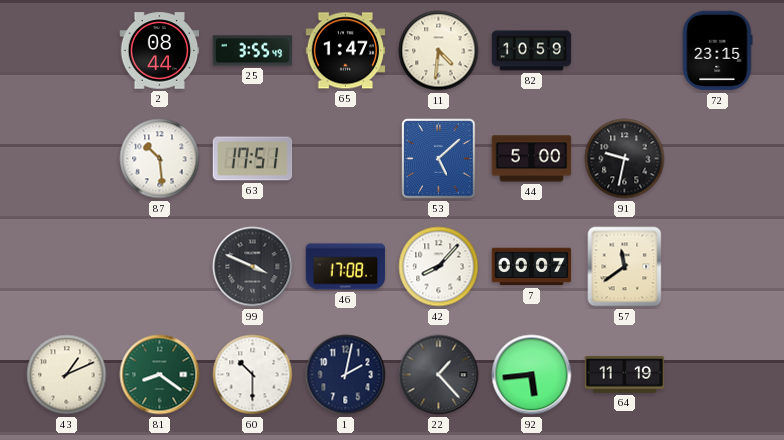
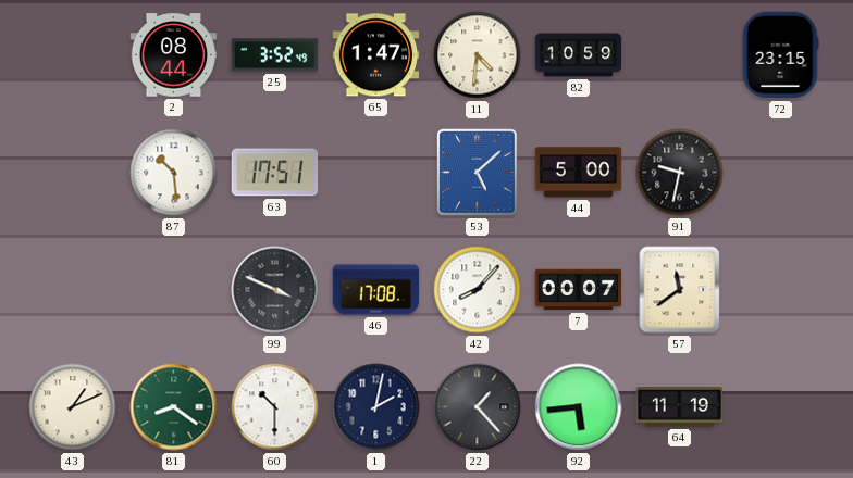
25: 3:55 -> 3:52
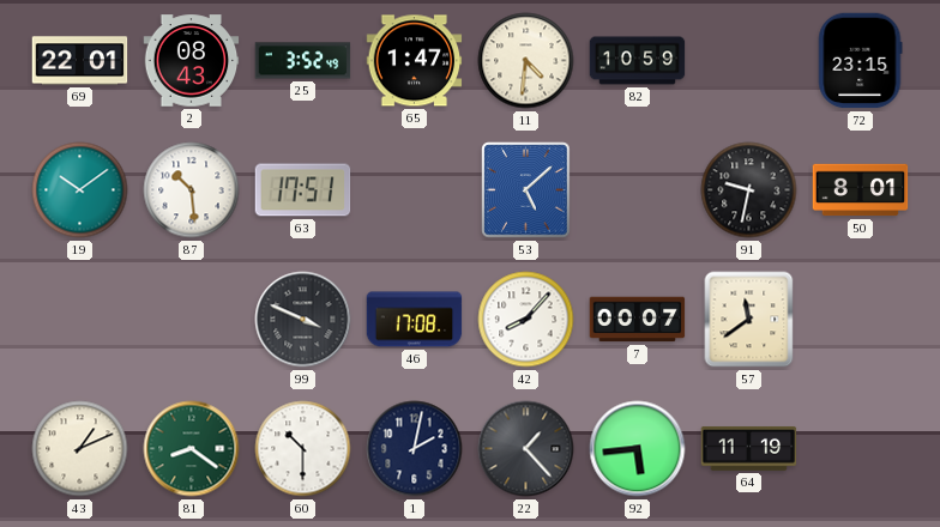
69: none -> 22:01
2: 08:44 -> 08:43
19: none -> 10:09
44: 5:00 -> none
50: none -> 8:01
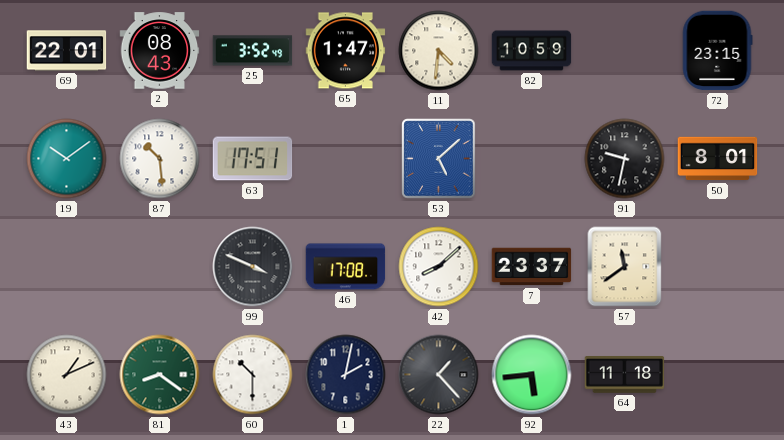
42: 8:07 -> 8:08
7: 00:07 -> 23:37
64: 11:19 -> 11:18
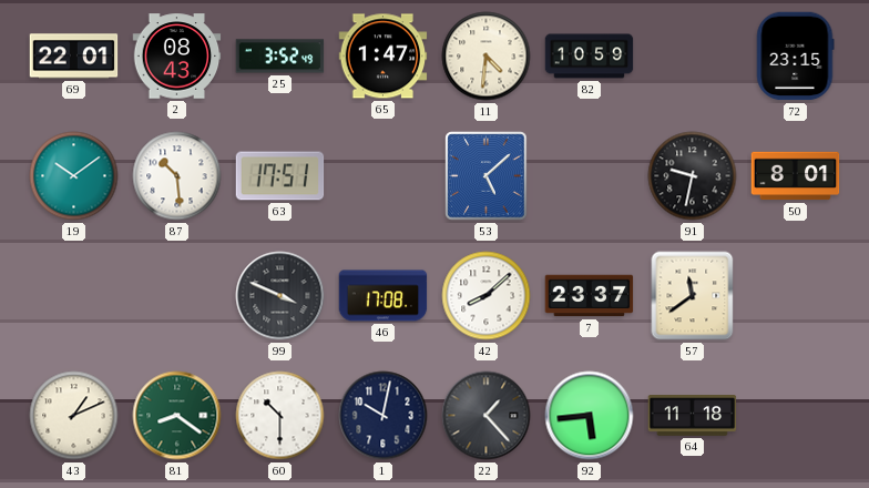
1: 2:02 -> 10:02
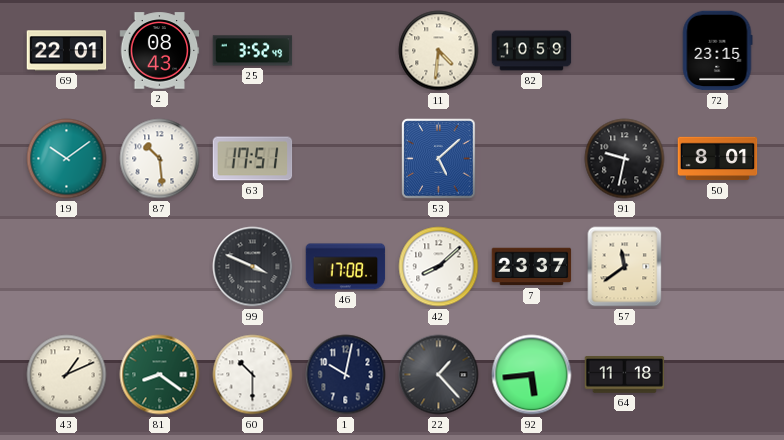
65: 1:47 -> none
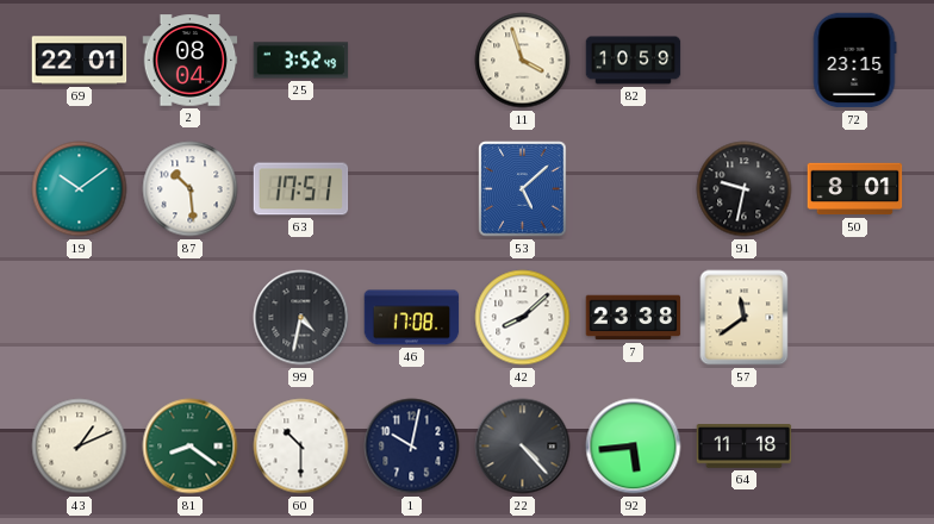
2: 08:43 -> 08:04
11: 4:31 -> 3:57
99: 3:49 -> 4:32
7: 23:37 -> 23:38
22: 1:23 -> 4:23
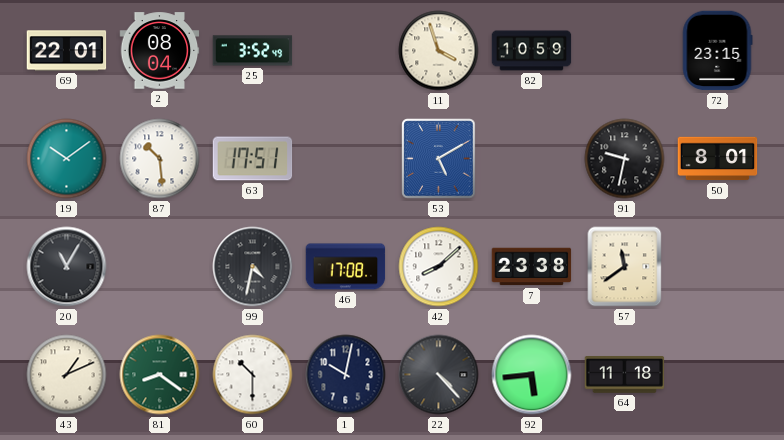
53: 5:08 -> 5:10
20: none -> 11:05
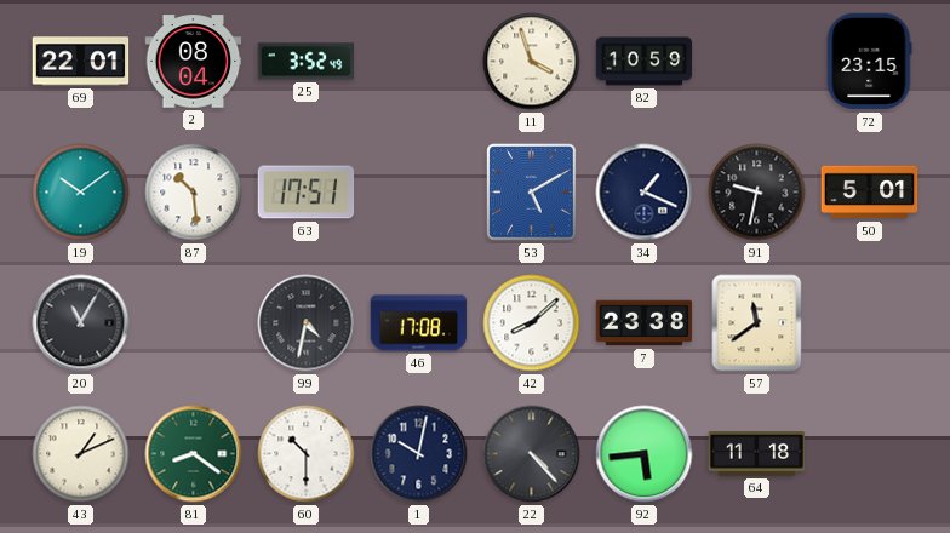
34: none -> 1:19
50: 8:01 -> 5:01
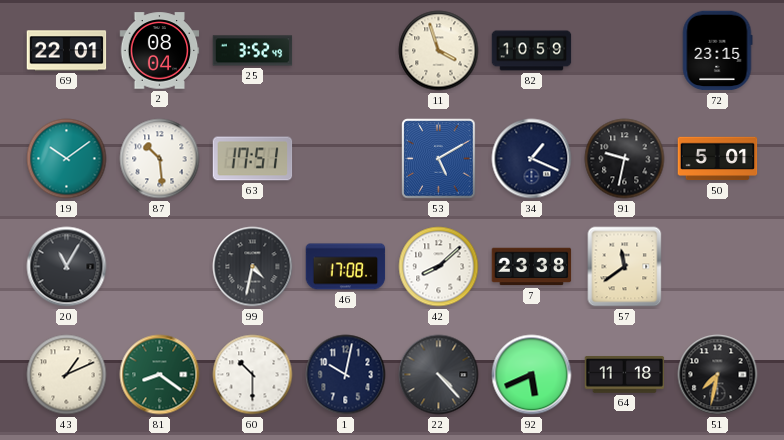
92: 5:44 -> 5:41
51: none -> 7:32
